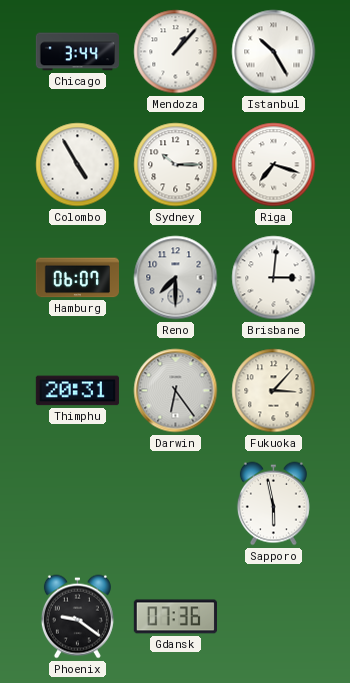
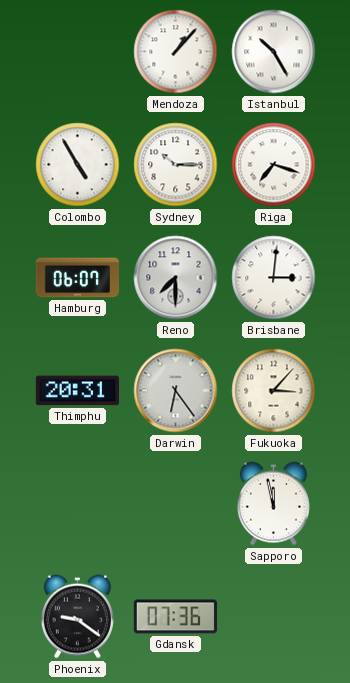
Chicago: 3:44 -> none
Sapporo: 5:58 -> 11:58
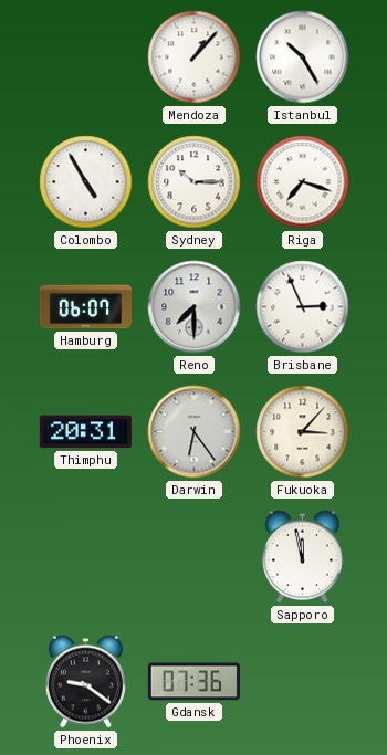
Brisbane: 3:01 -> 2:56
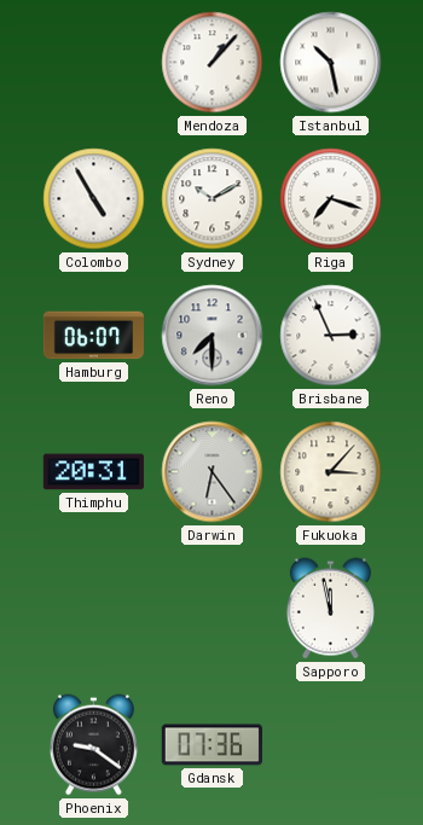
Istanbul: 10:25 -> 10:28
Sydney: 10:15 -> 10:10
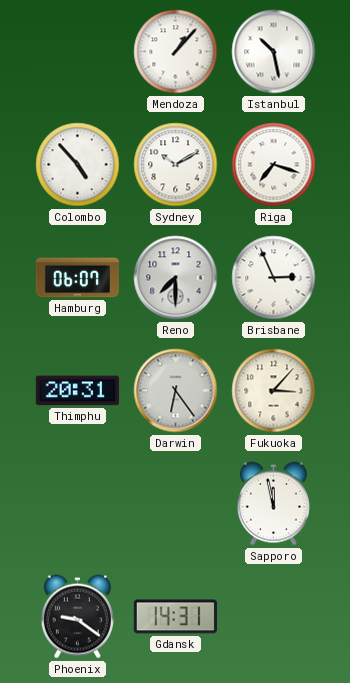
Colombo: 4:55 -> 4:53
Gdansk: 07:36 -> 14:31
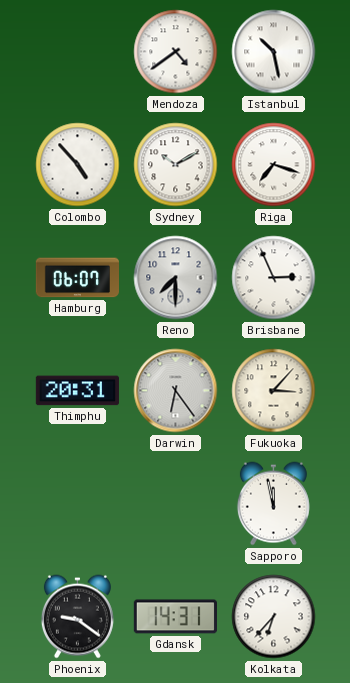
Mendoza: 1:07 -> 4:39
Kolkata: none -> 6:37
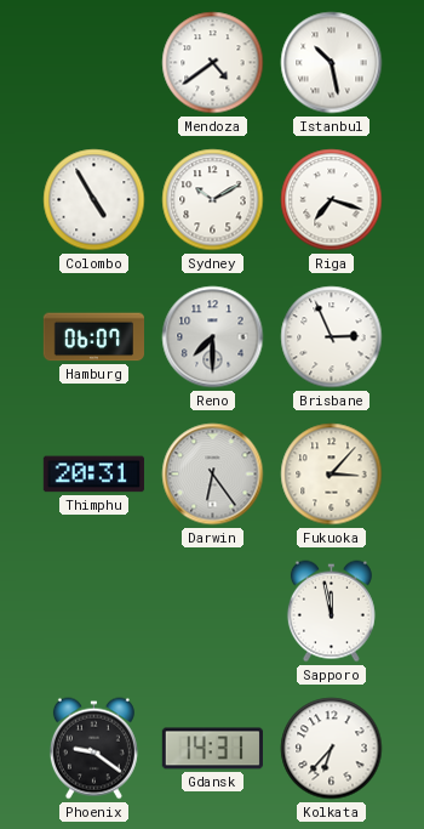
Colombo: 4:53 -> 4:55
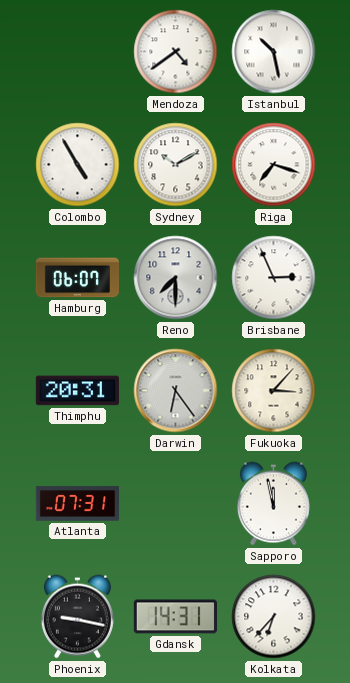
Atlanta: none -> 07:31
Phoenix: 9:21 -> 9:17
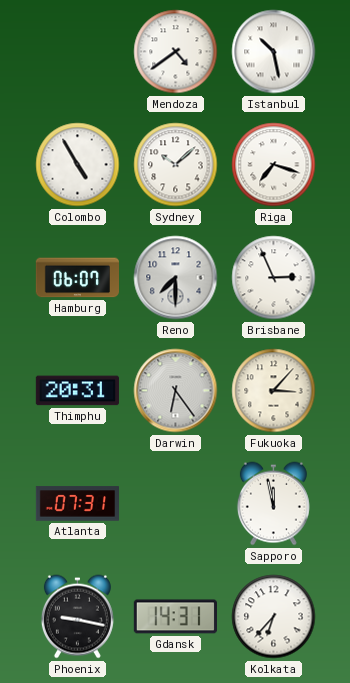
Sydney: 10:10 -> 10:08
